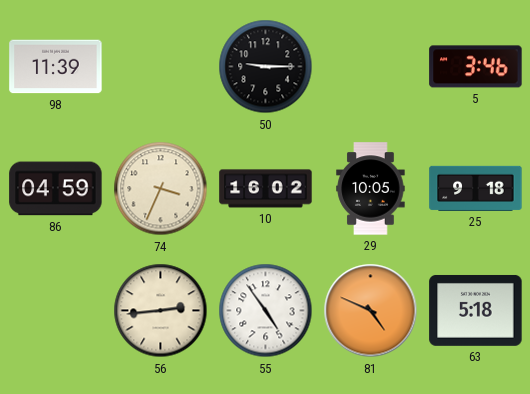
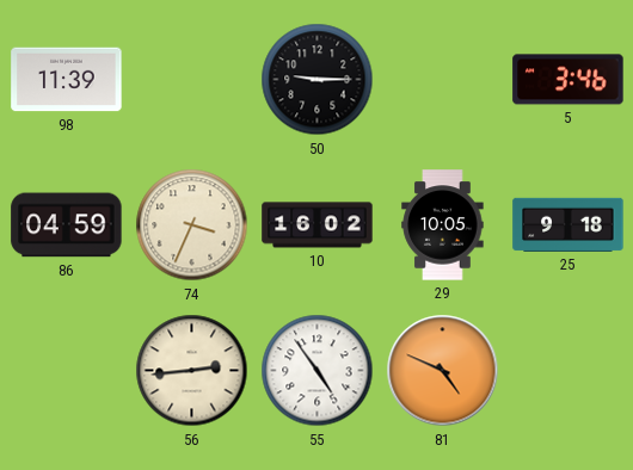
63: 5:18 -> none
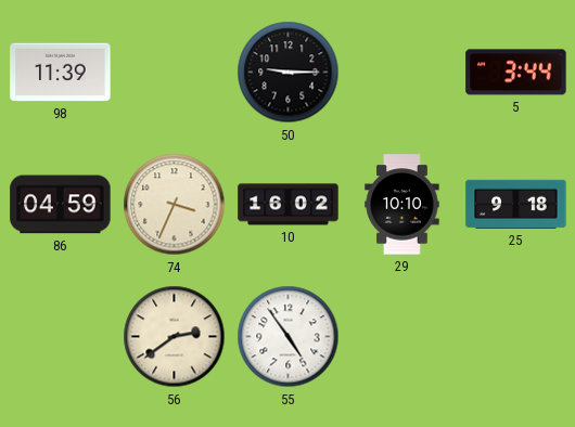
5: 3:46 -> 3:44
29: 10:05 -> 10:10
56: 2:44 -> 2:39
81: 4:49 -> none
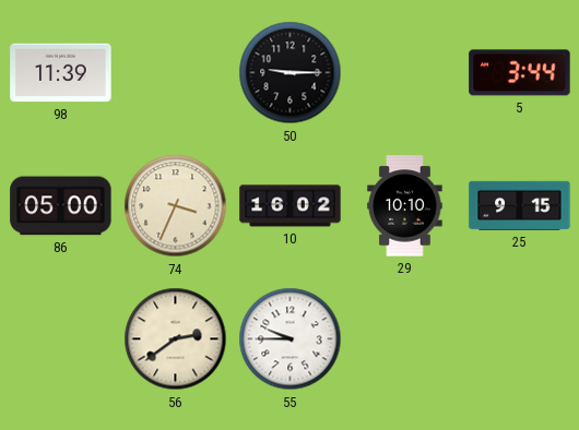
86: 04:59 -> 05:00
25: 9:18 -> 9:15
55: 4:54 -> 9:45
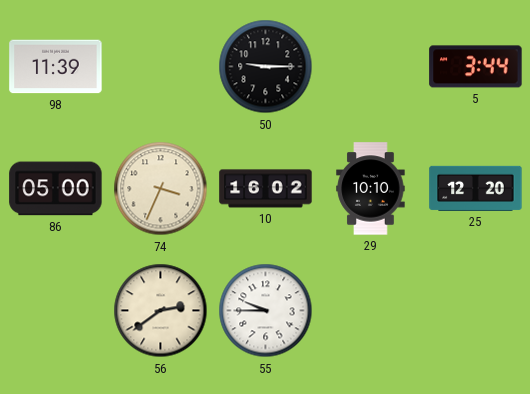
25: 9:15 -> 12:20
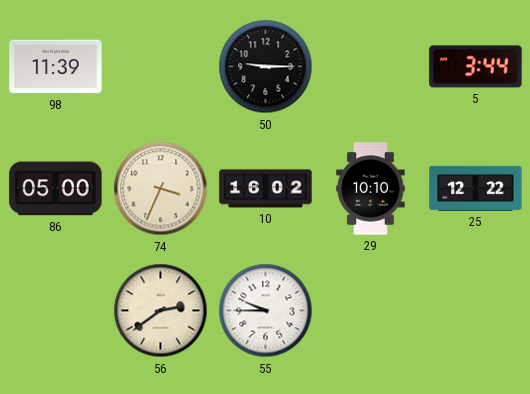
25: 12:20 -> 12:22
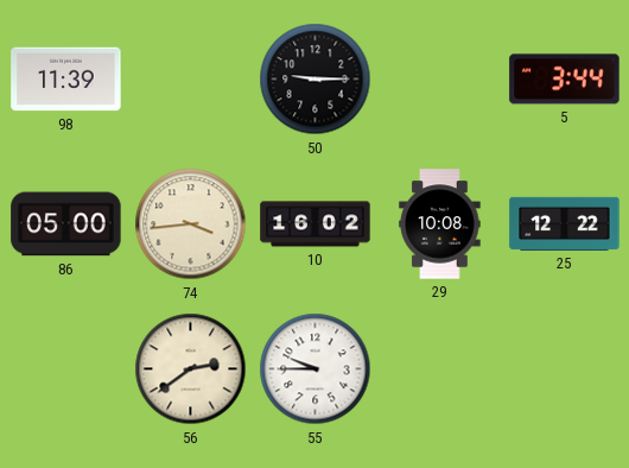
74: 3:34 -> 3:44
29: 10:10 -> 10:08
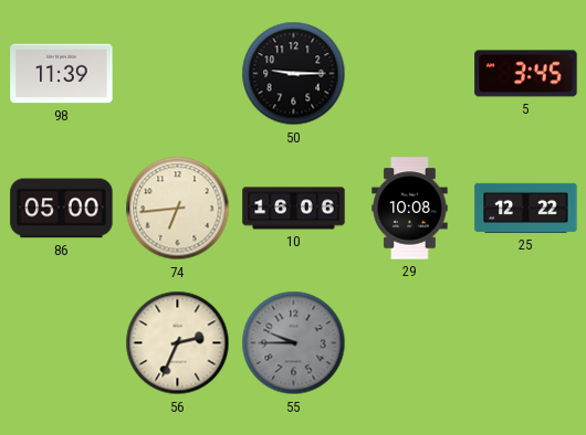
5: 3:44 -> 3:45
74: 3:44 -> 6:44
10: 16:02 -> 16:06
56: 2:39 -> 2:34
55 dial: white -> grey
